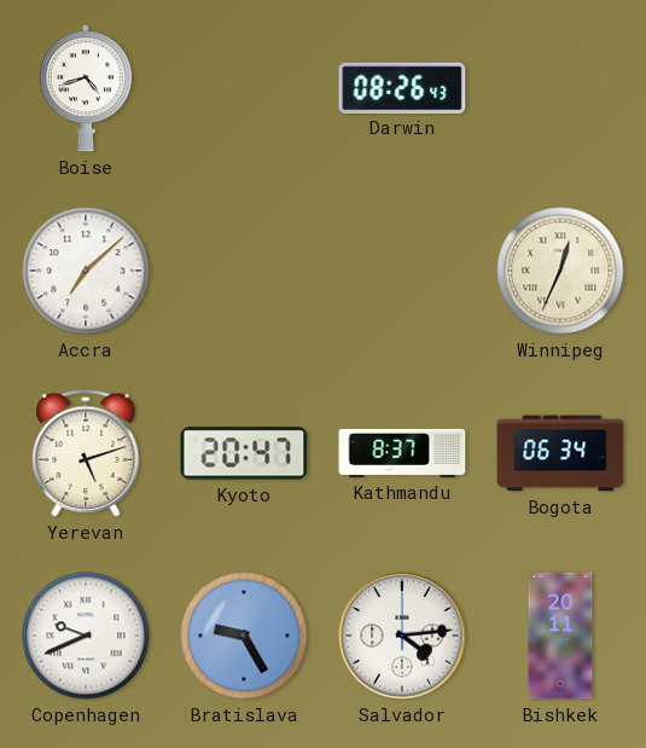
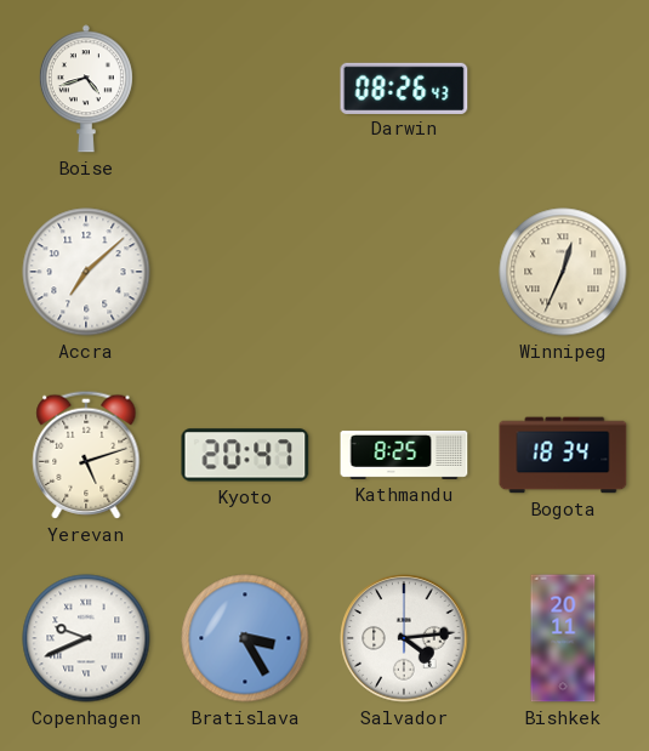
Kathmandu: 8:37 -> 8:25
Bogota: 06:34 -> 18:34
Bratislava: 9:25 -> 3:25
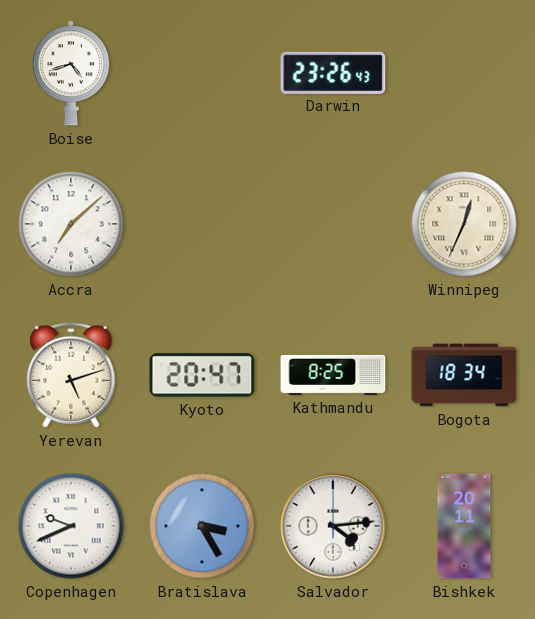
Darwin: 08:26 -> 23:26
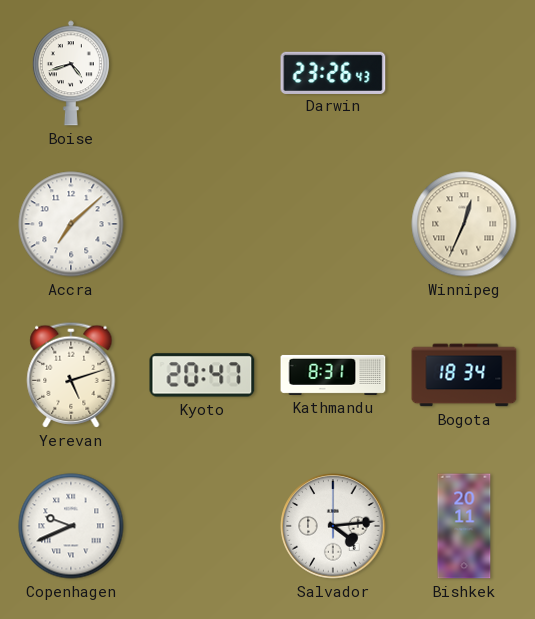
Kathmandu: 8:25 -> 8:31
Bratislava: 3:25 -> none
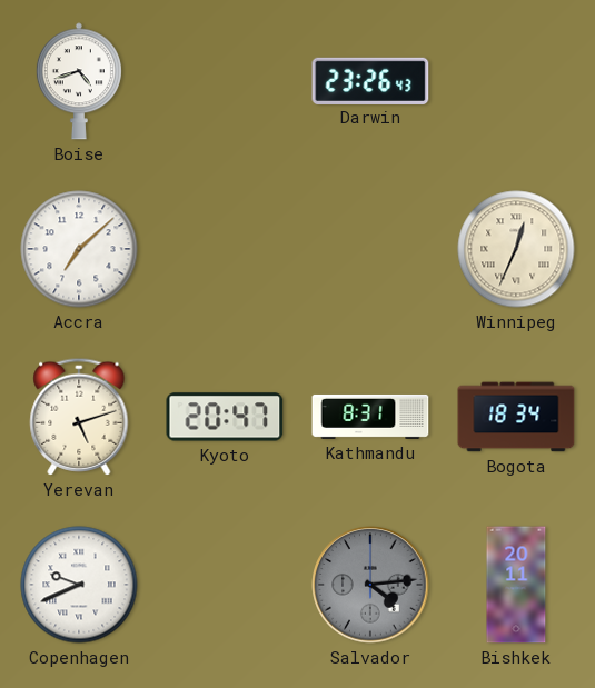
Salvador dial: white -> grey
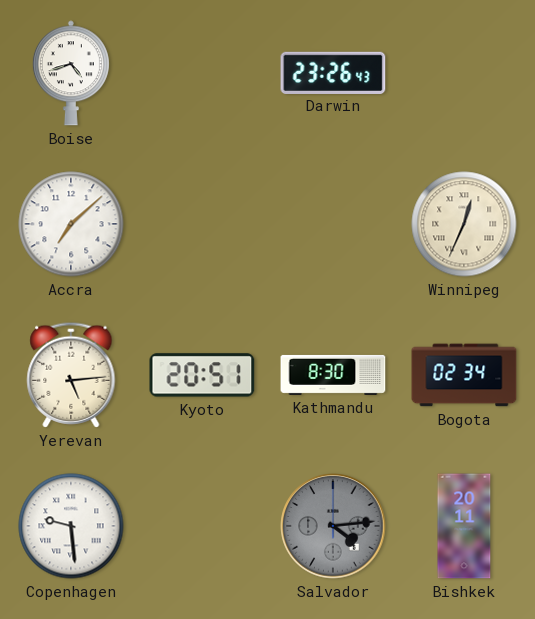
Yerevan: 5:12 -> 5:14
Kyoto: 20:47 -> 20:51
Kathmandu: 8:31 -> 8:30
Bogota: 18:34 -> 02:34
Copenhagen: 9:41 -> 9:29
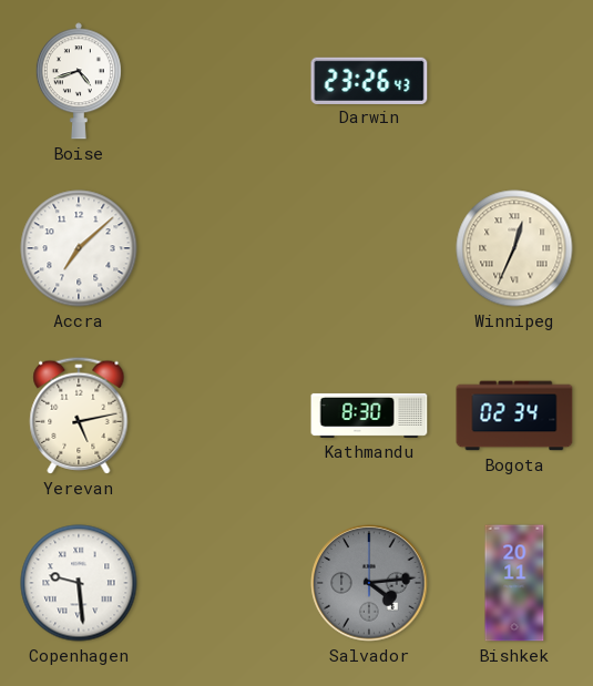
Yerevan: 5:14 -> 5:13
Kyoto: 20:51 -> none
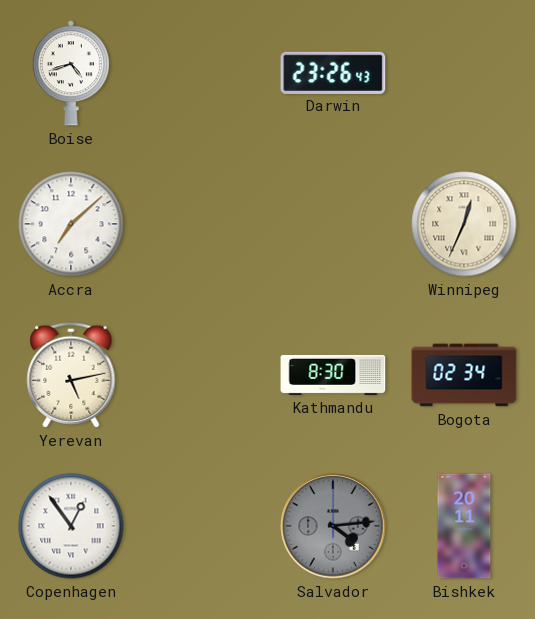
Copenhagen: 9:29 -> 12:54
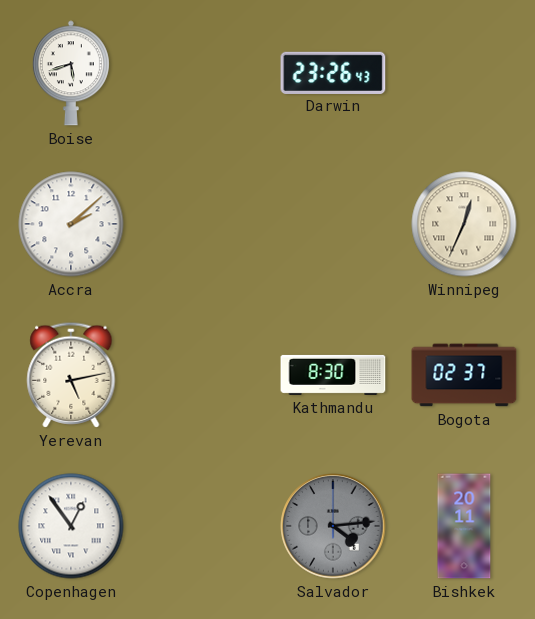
Boise: 4:42 -> 5:42
Accra: 7:08 -> 2:08
Bogota: 02:34 -> 02:37
